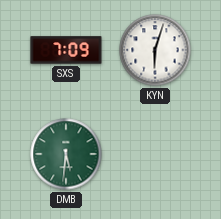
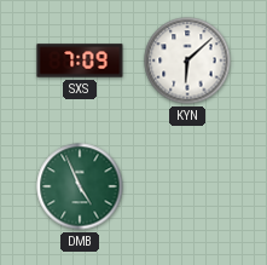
KYN: 6:03 -> 6:08
DMB: 5:31 -> 4:56
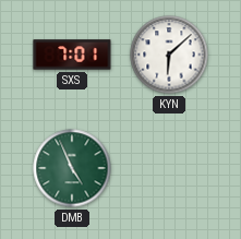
SXS: 7:09 -> 7:01
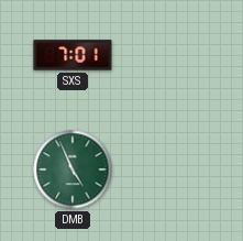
KYN: 6:08 -> none
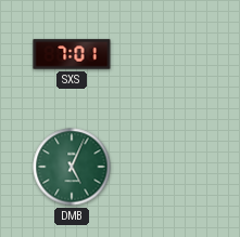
DMB: 4:56 -> 5:04
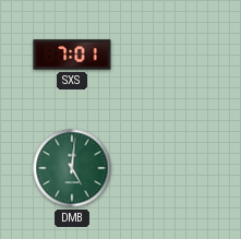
DMB: 5:04 -> 5:01
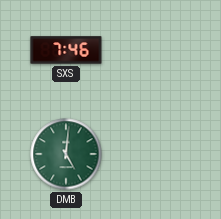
SXS: 7:01 -> 7:46
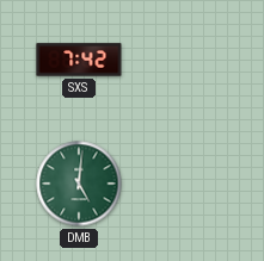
SXS: 7:46 -> 7:42
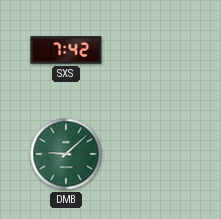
DMB: 5:01 -> 9:08
